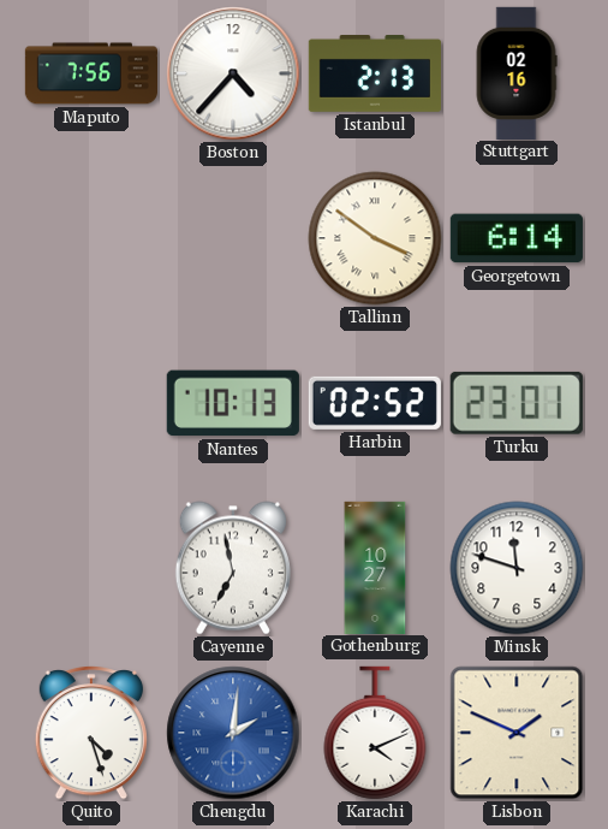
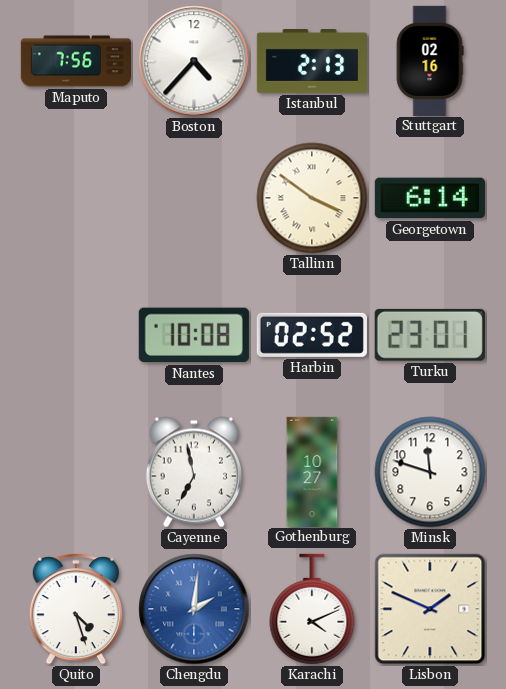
Nantes: 10:13 -> 10:08
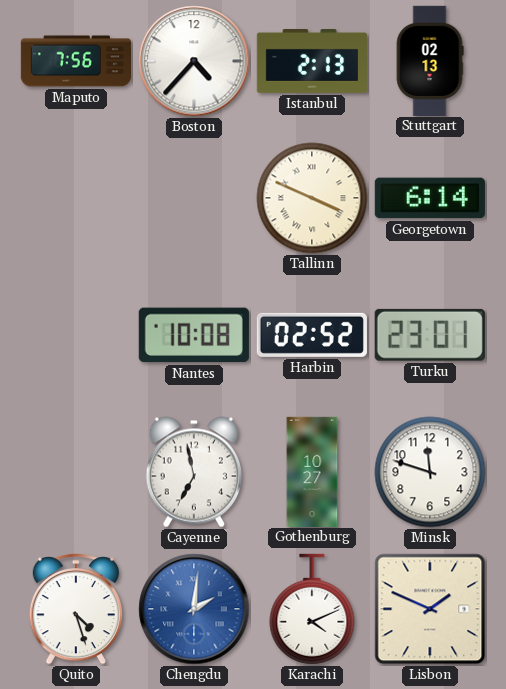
Stuttgart: 02:16 -> 02:13
Tallinn: 3:51 -> 3:49
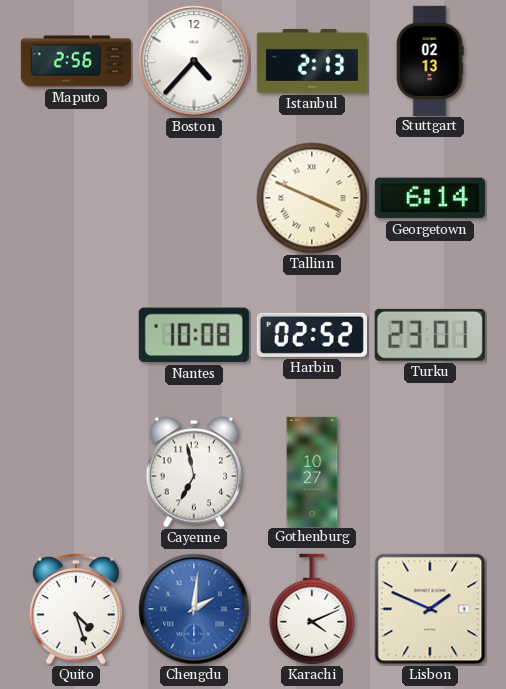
Maputo: 7:56 -> 2:56
Minsk: 11:48 -> none
